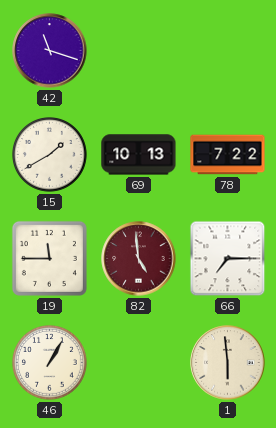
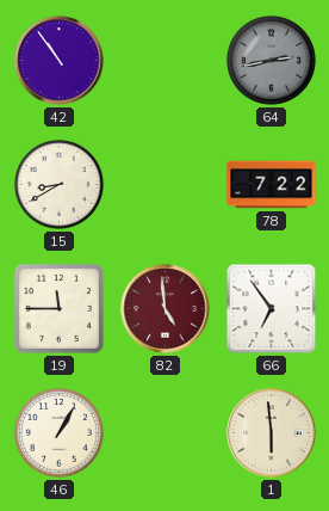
42: 11:18 -> 10:54
64: none -> 2:43
15: 1:40 -> 8:40
69: 10:13 -> none
66: 7:15 -> 6:54
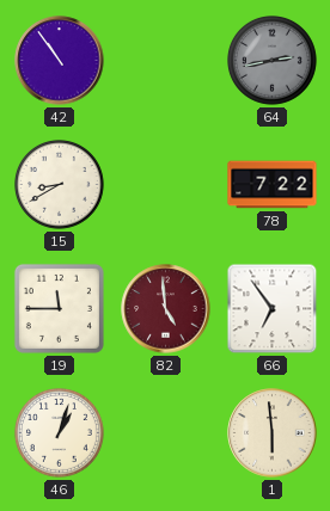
46: 1:05 -> 1:03
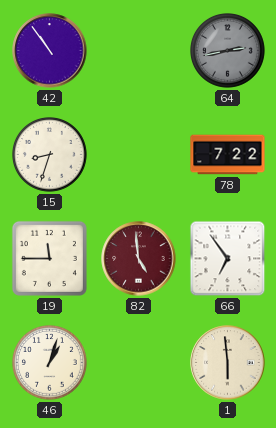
15: 8:40 -> 8:33
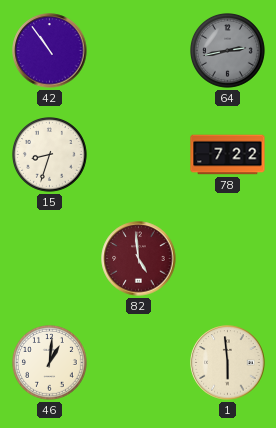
19: 11:45 -> none
66: 6:54 -> none
46: 1:03 -> 1:01
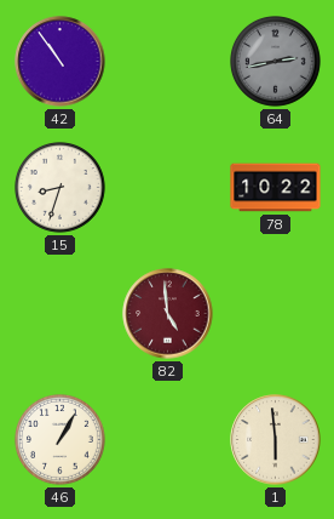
78: 7:22 -> 10:22
46: 1:01 -> 1:05
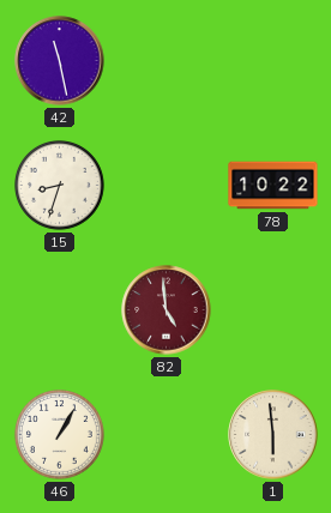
42: 10:54 -> 11:28
64: 2:43 -> none
